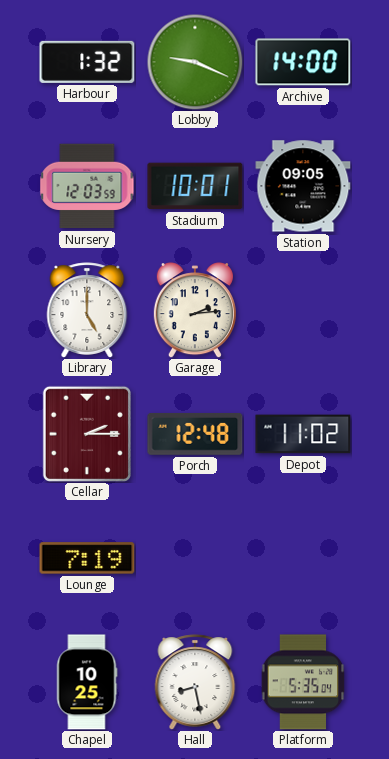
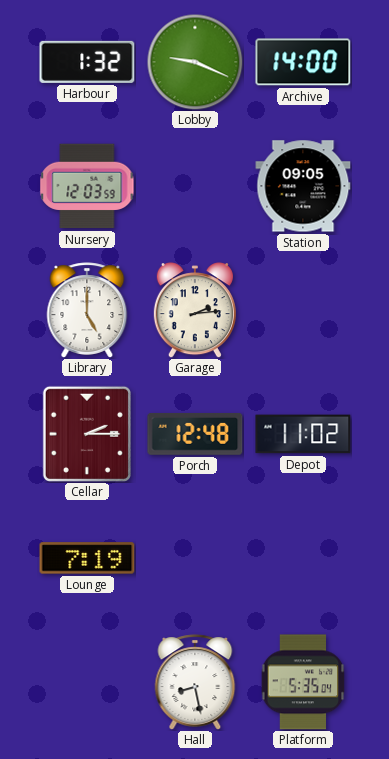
Stadium: 10:01 -> none
Chapel: 10:25 -> none
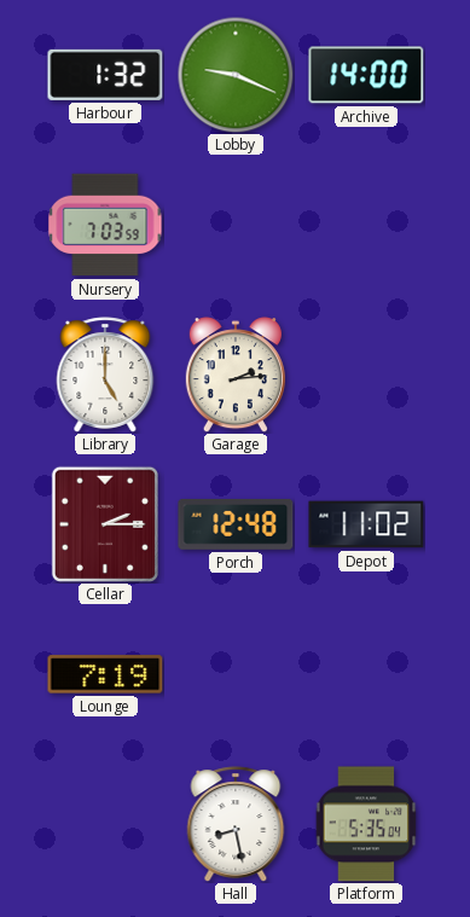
Nursery: 12:03 -> 7:03
Station: 09:05 -> none
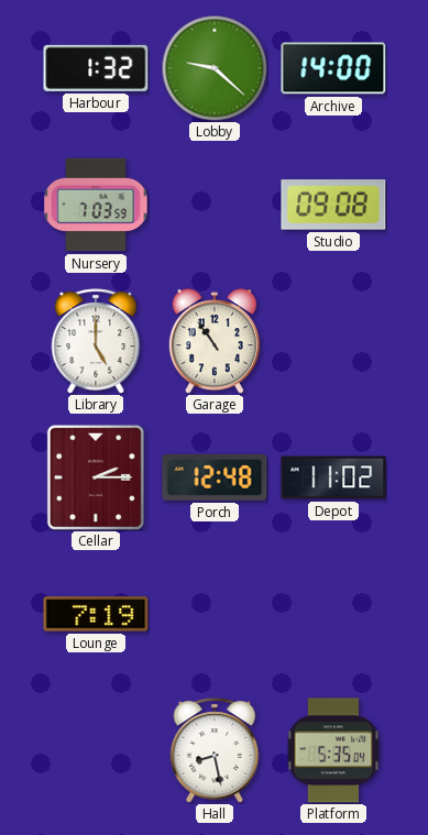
Lobby: 9:19 -> 9:22
Studio: none -> 09:08
Garage: 2:14 -> 10:54
